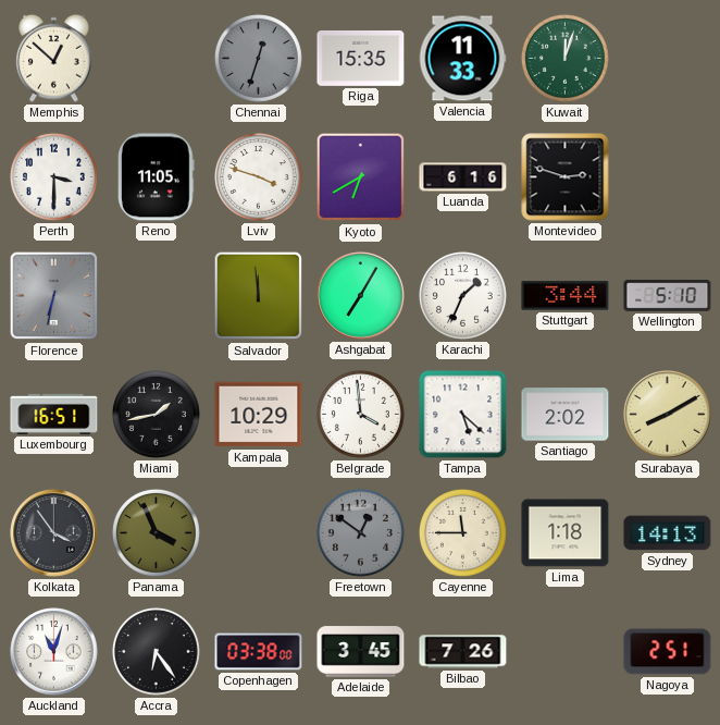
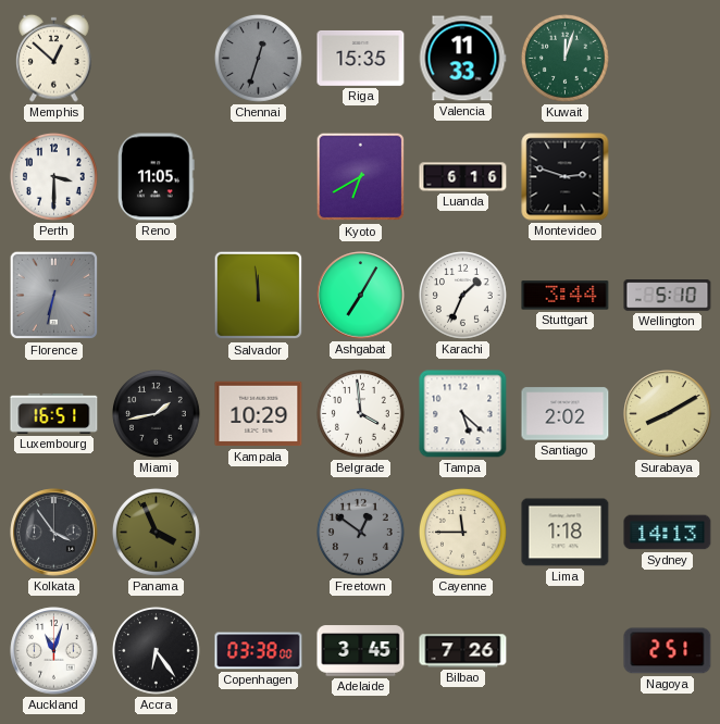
Lviv: 3:48 -> none
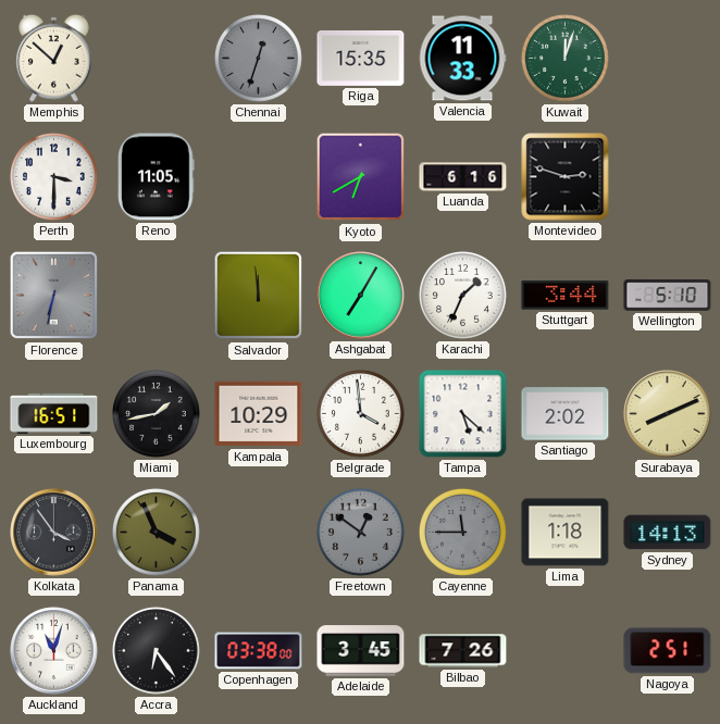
Surabaya: 8:10 -> 8:11
Cayenne dial: cream -> grey
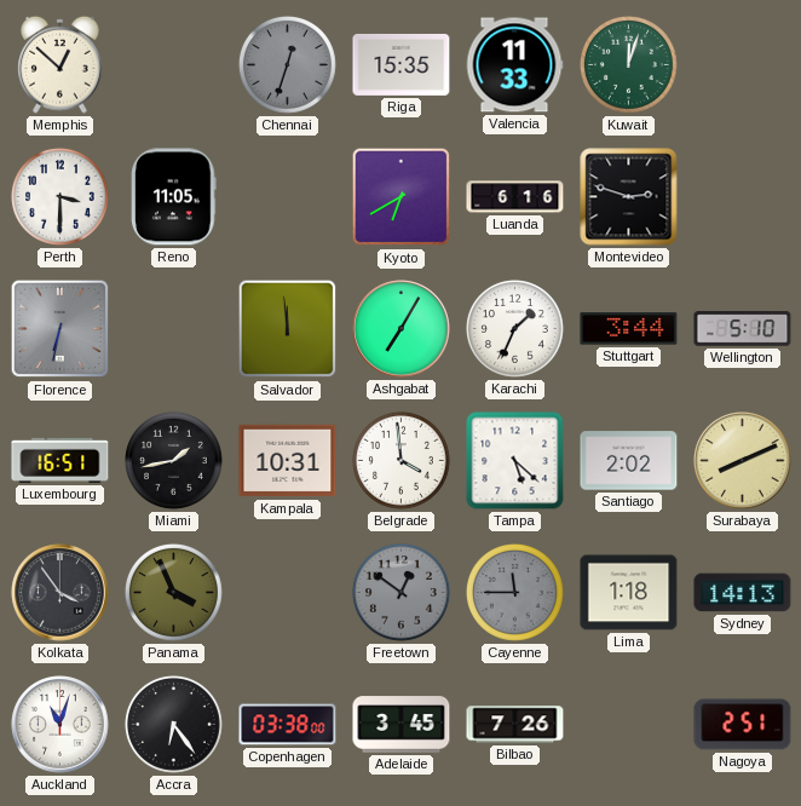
Kampala: 10:29 -> 10:31
